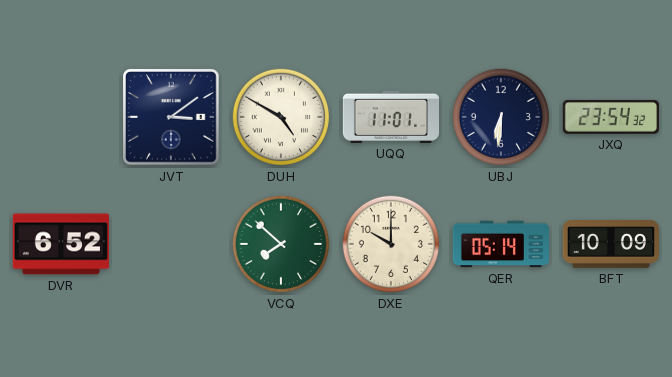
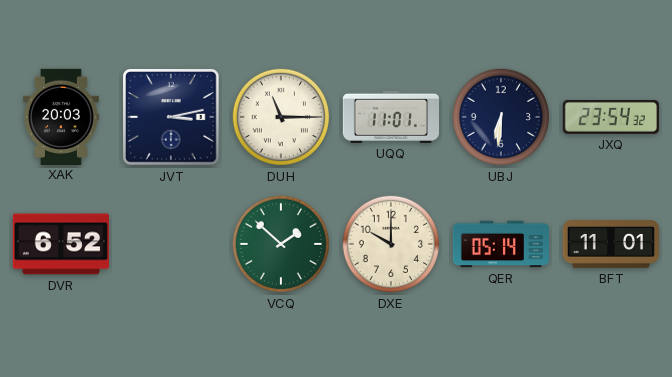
XAK: none -> 20:03
JVT: 3:09 -> 3:13
DUH: 4:50 -> 11:15
VCQ: 7:52 -> 1:52
BFT: 10:09 -> 11:01
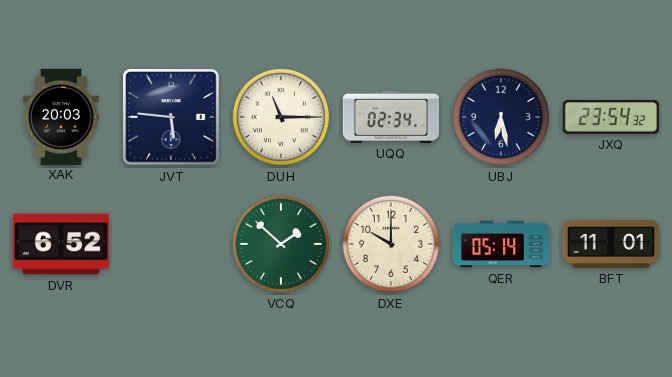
JVT: 3:13 -> 5:46
UQQ: 11:01 -> 02:34
UBJ: 6:31 -> 6:28
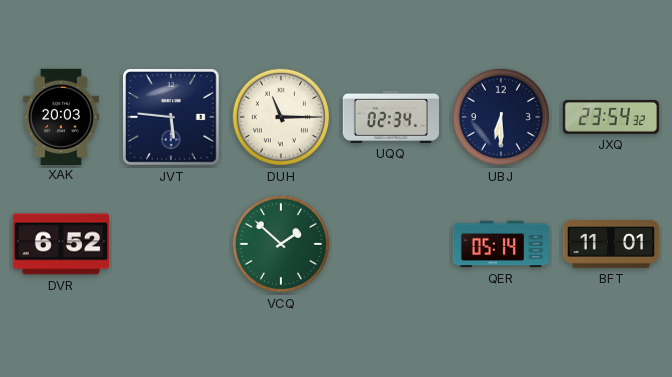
UBJ: 6:28 -> 6:30
DXE: 10:00 -> none
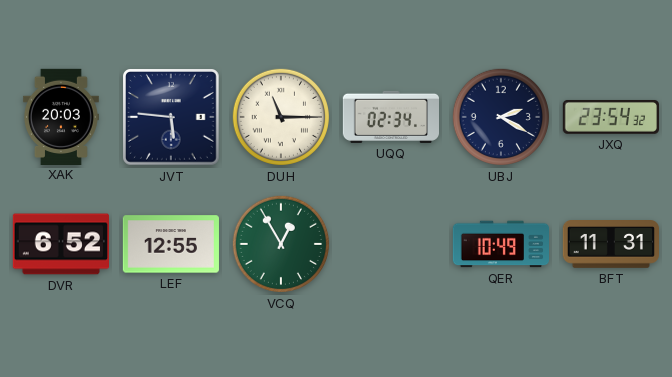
UBJ: 6:30 -> 2:20
LEF: none -> 12:55
VCQ: 1:52 -> 12:55
QER: 05:14 -> 10:49
BFT: 11:01 -> 11:31
